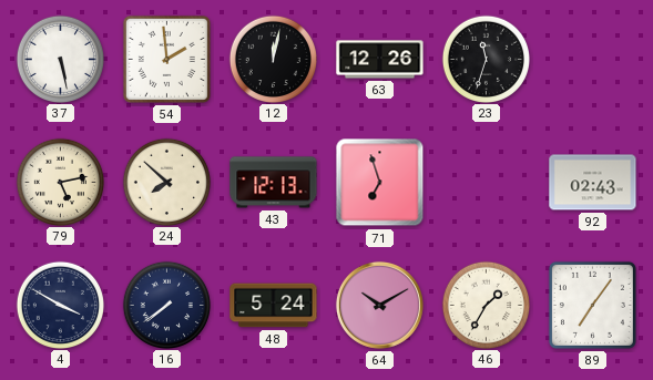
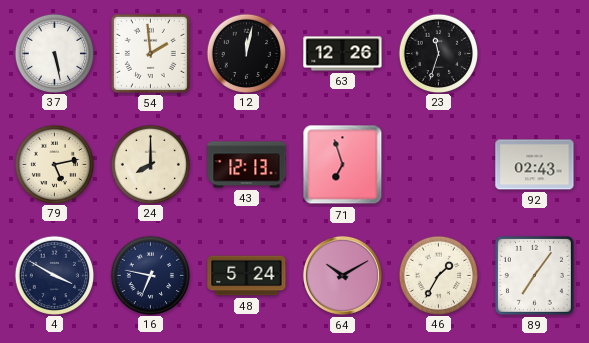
24: 7:52 -> 8:00
16: 7:39 -> 6:47
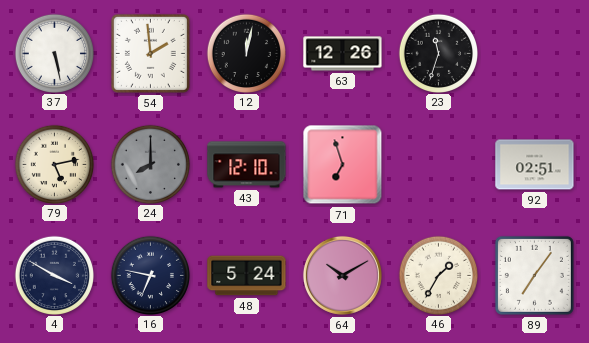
24 dial: cream -> grey
43: 12:13 -> 12:10
92: 02:43 -> 02:51
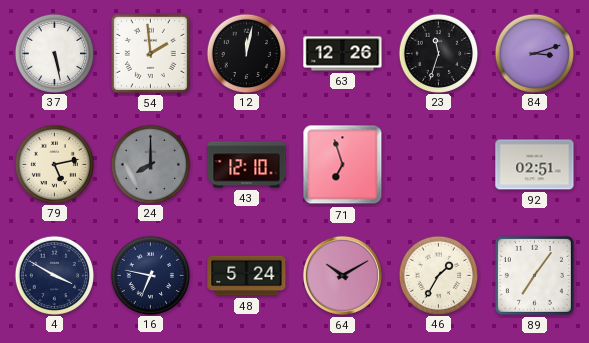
84: none -> 3:12
